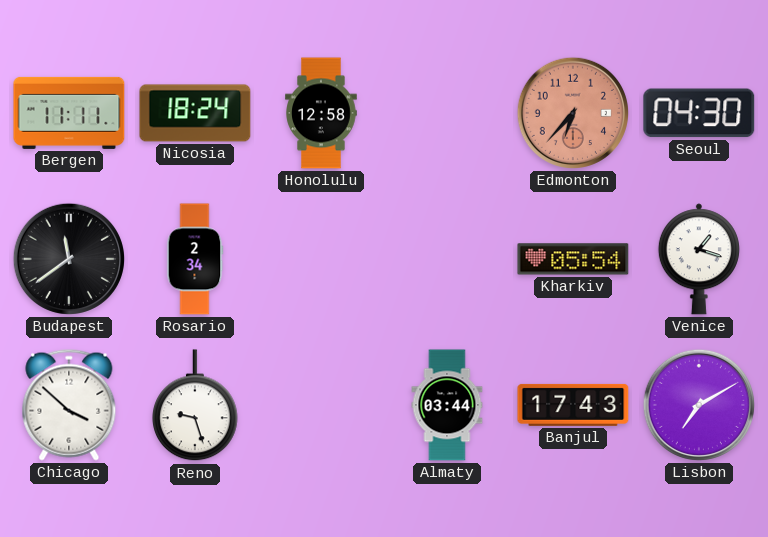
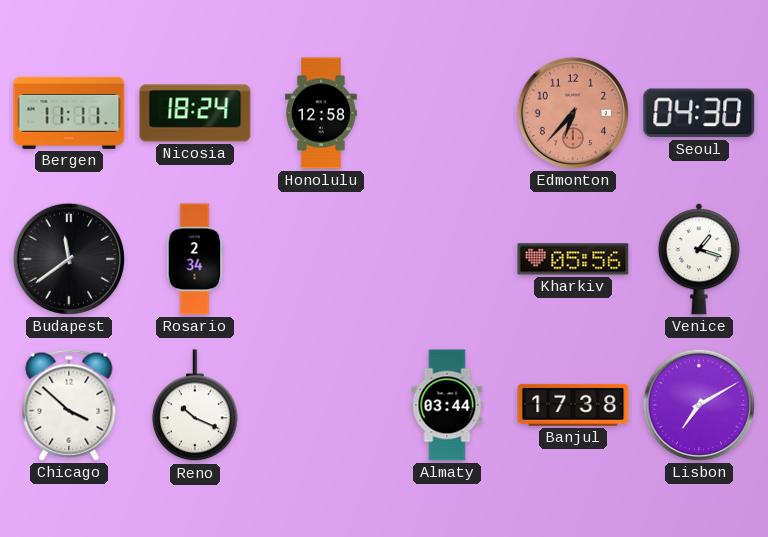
Kharkiv: 05:54 -> 05:56
Reno: 9:27 -> 10:19
Banjul: 17:43 -> 17:38
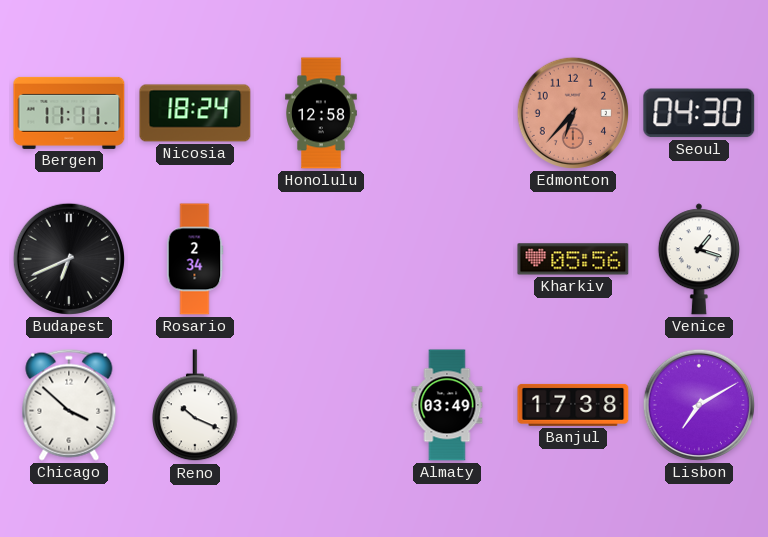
Budapest: 11:39 -> 6:41
Almaty: 03:44 -> 03:49
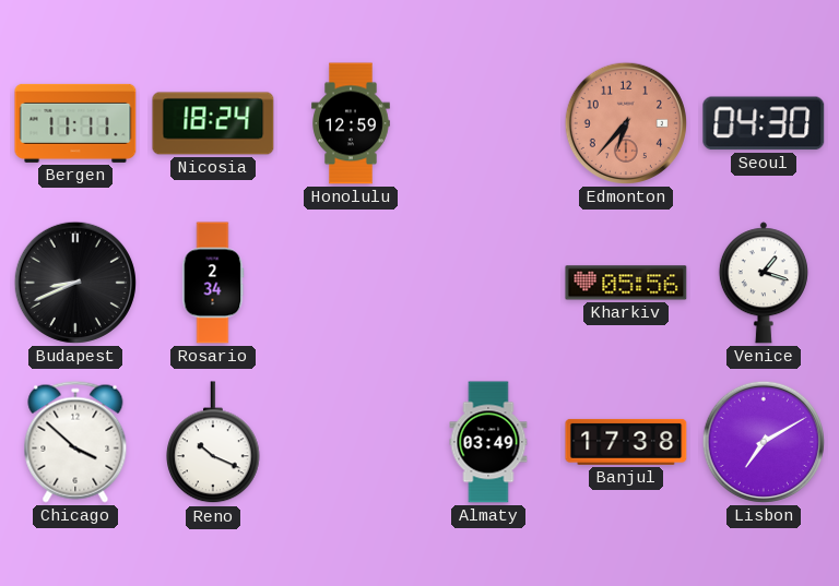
Honolulu: 12:58 -> 12:59
Budapest: 6:41 -> 8:41
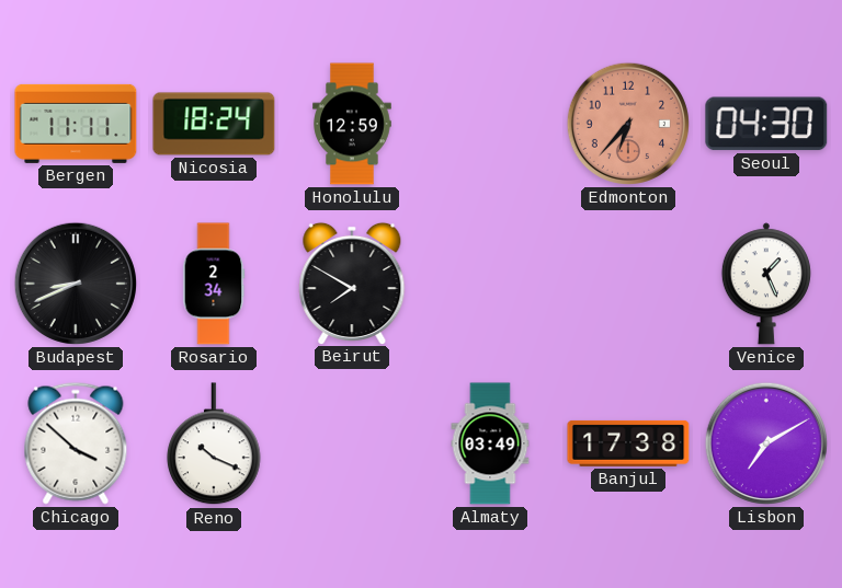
Beirut: none -> 7:50
Kharkiv: 05:56 -> none
Venice: 1:18 -> 1:26
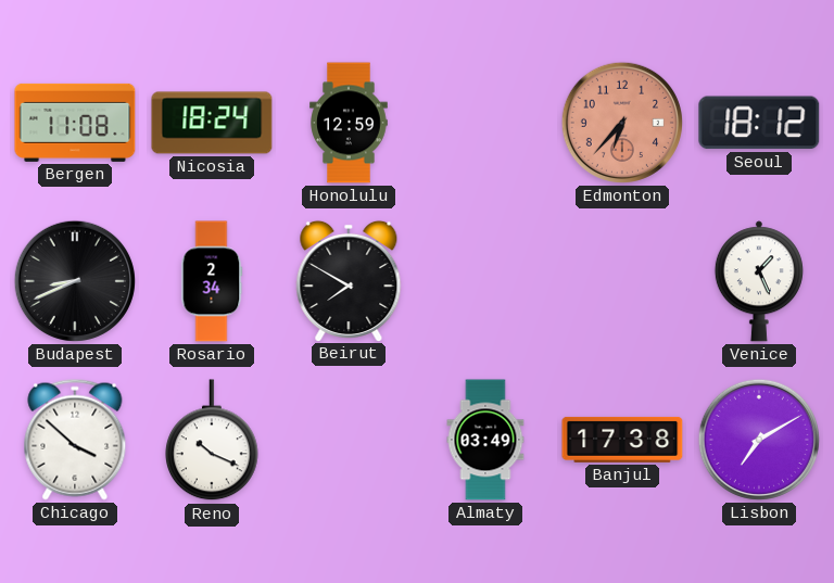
Bergen: 11:11 -> 11:08
Seoul: 04:30 -> 18:12
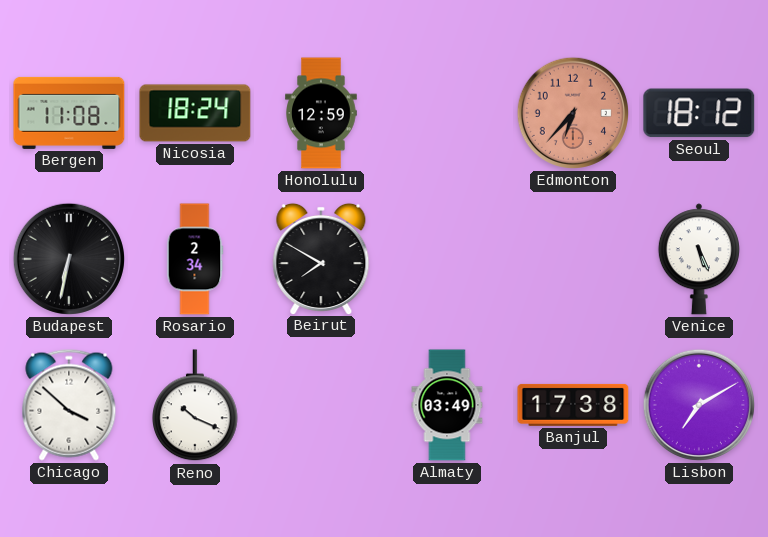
Budapest: 8:41 -> 6:32
Venice: 1:26 -> 5:26
